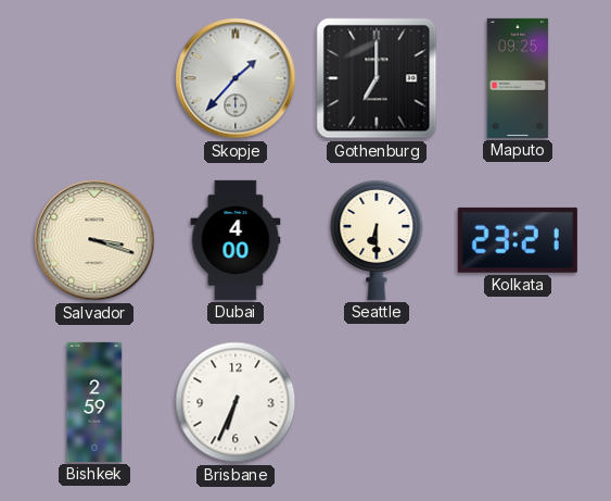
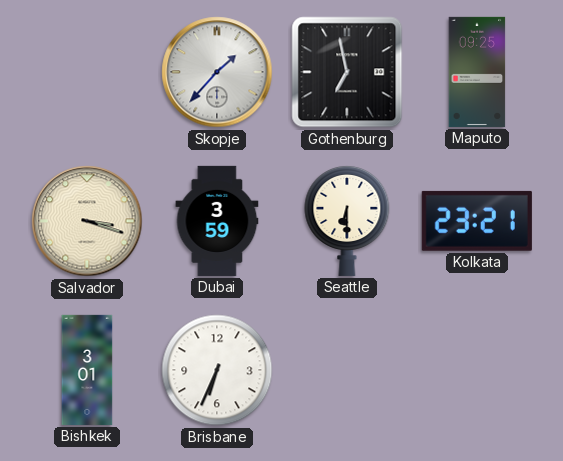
Gothenburg: 7:00 -> 6:58
Dubai: 4:00 -> 3:59
Bishkek: 2:59 -> 3:01
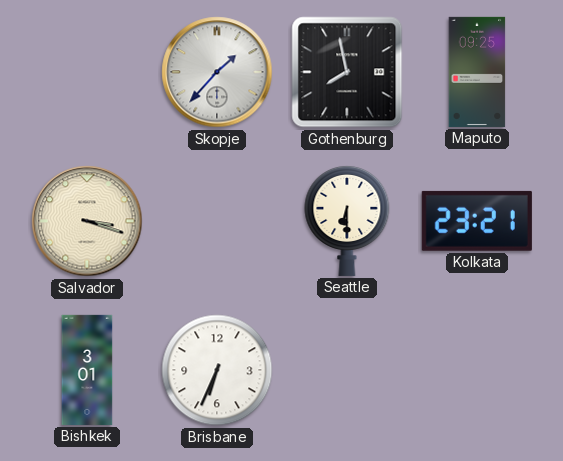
Gothenburg: 6:58 -> 7:58
Dubai: 3:59 -> none
